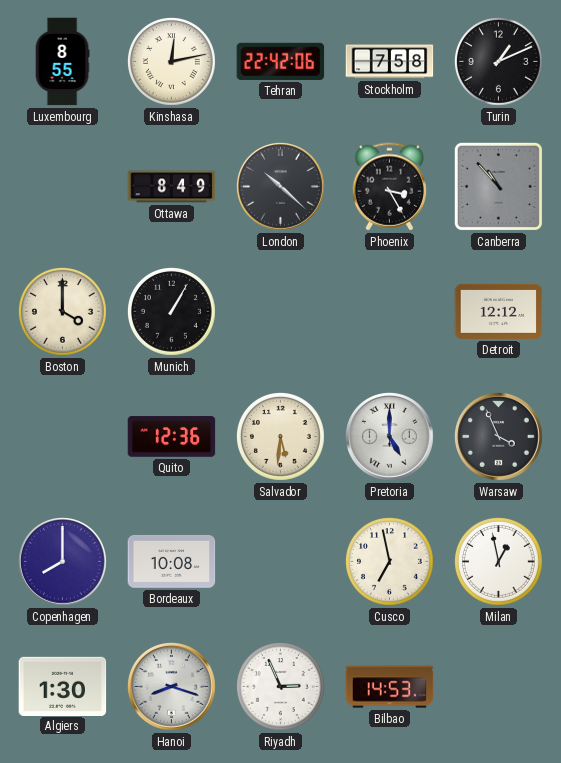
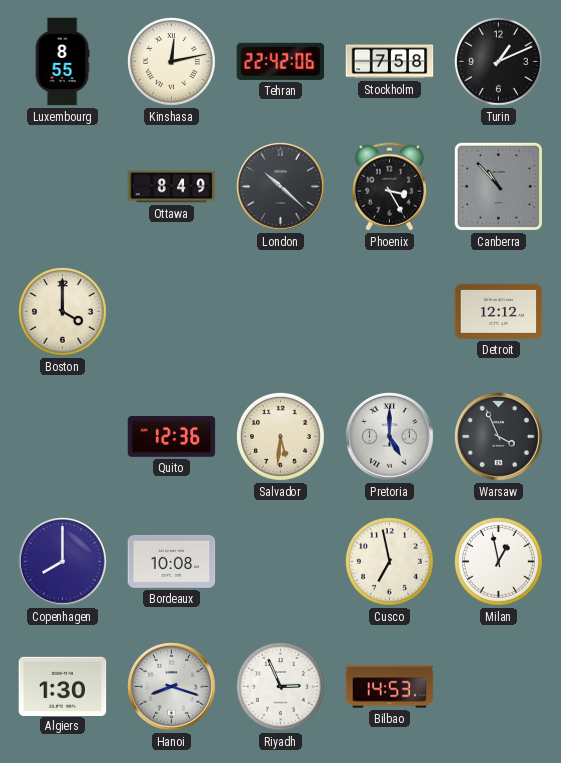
Munich: 1:05 -> none
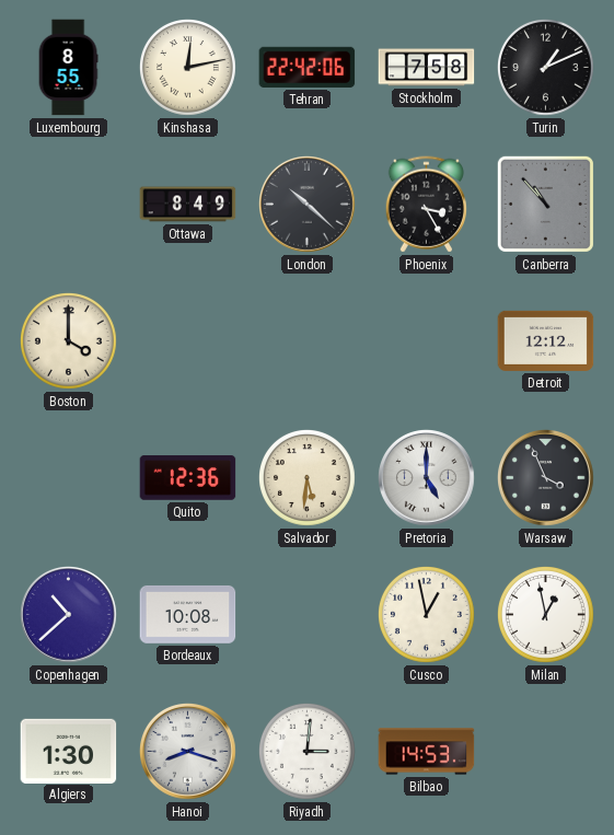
Copenhagen: 8:00 -> 10:38
Cusco: 6:58 -> 12:58
Riyadh: 2:56 -> 3:01
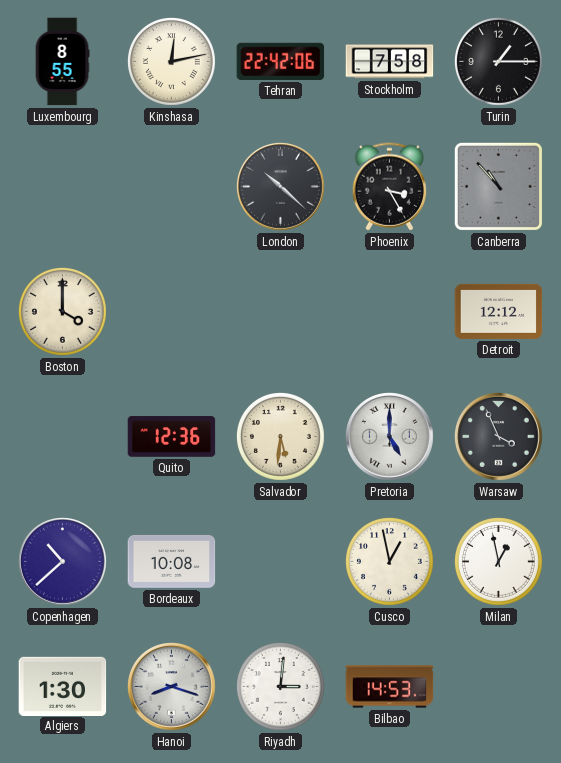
Turin: 1:11 -> 1:15
Ottawa: 8:49 -> none
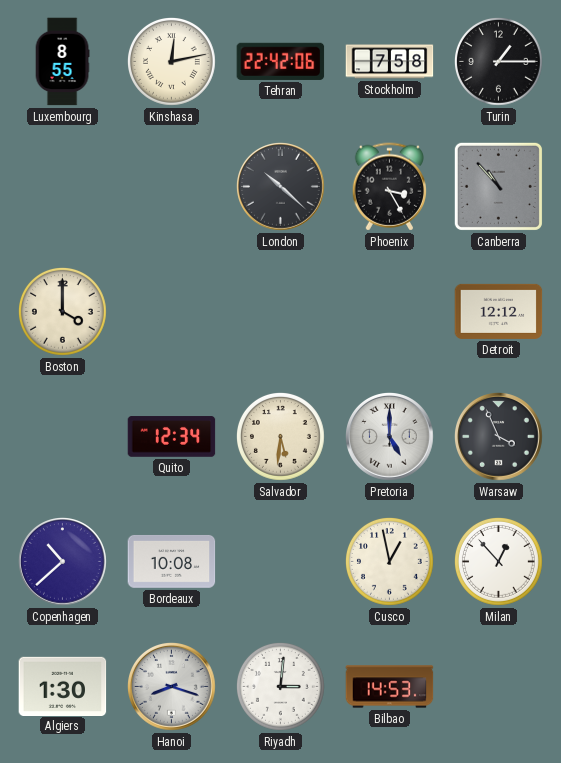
Quito: 12:36 -> 12:34
Milan: 12:58 -> 12:53
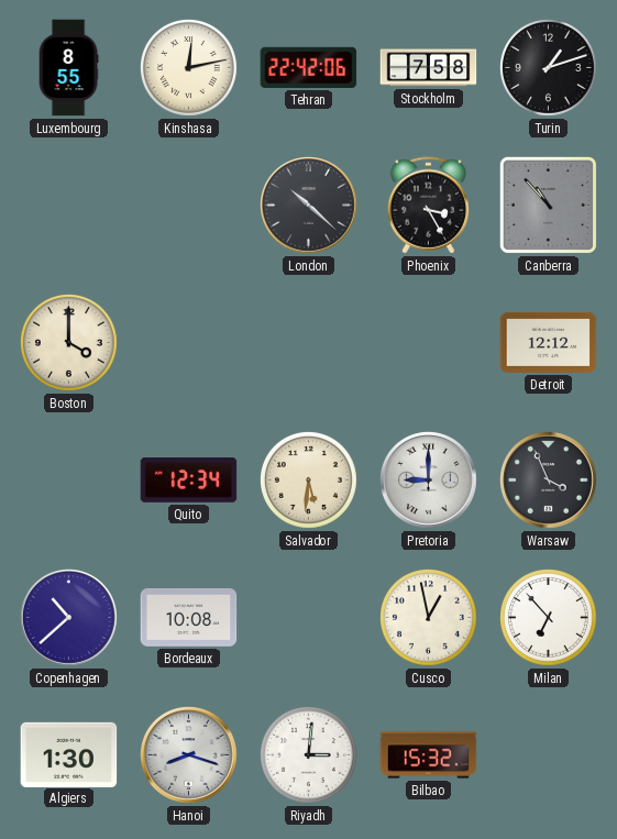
Turin: 1:15 -> 1:12
Pretoria: 5:00 -> 9:00
Milan: 12:53 -> 6:53
Bilbao: 14:53 -> 15:32
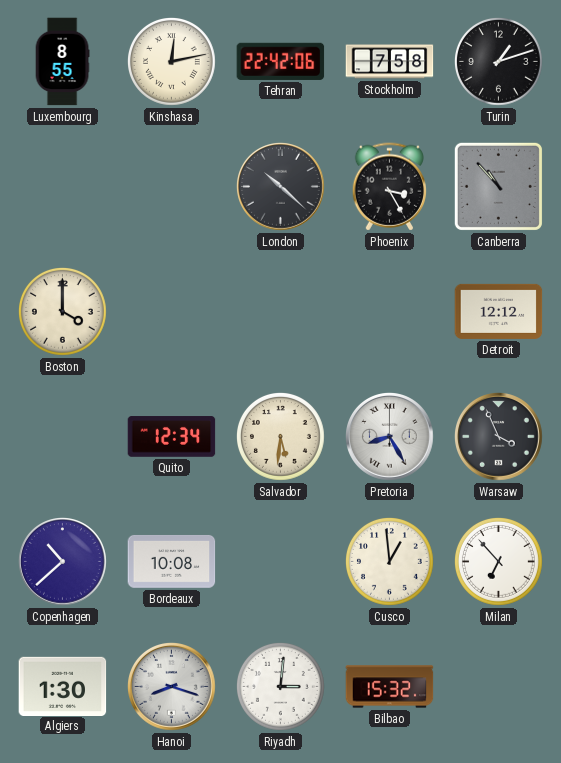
Pretoria: 9:00 -> 8:25
Cusco: 12:58 -> 12:59
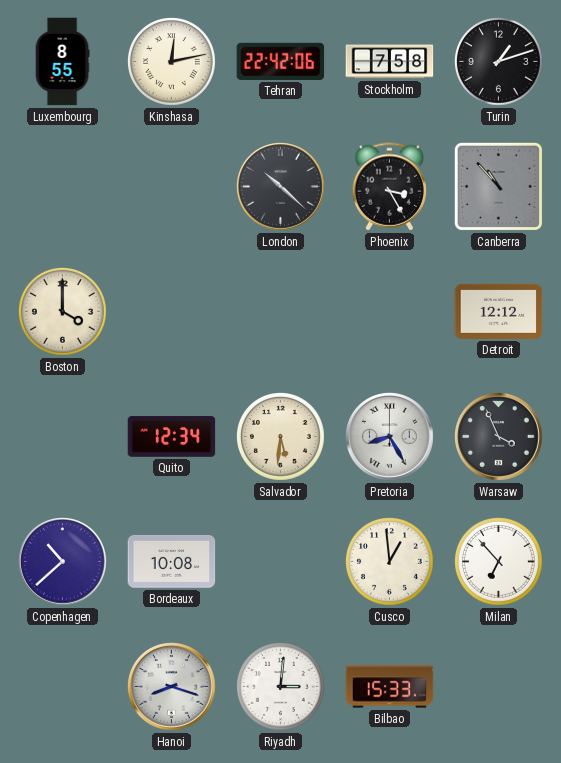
Algiers: 1:30 -> none
Bilbao: 15:32 -> 15:33
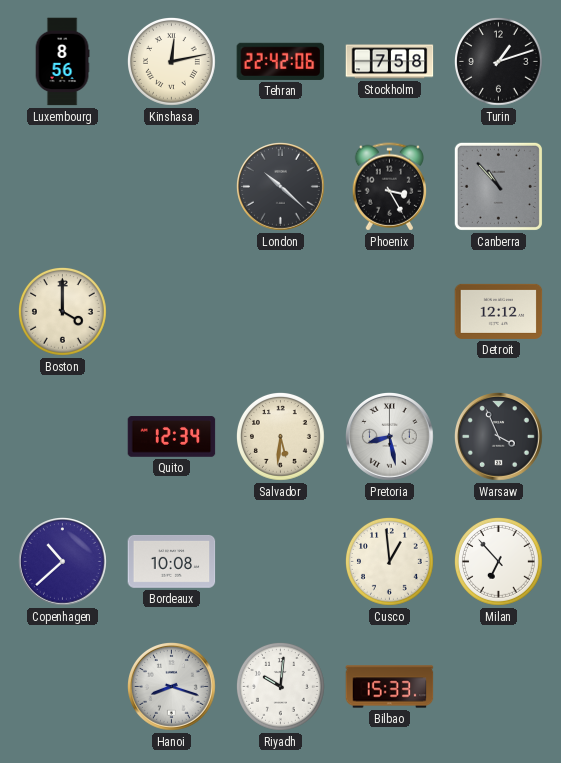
Luxembourg: 8:55 -> 8:56
Pretoria: 8:25 -> 8:28
Riyadh: 3:01 -> 10:01
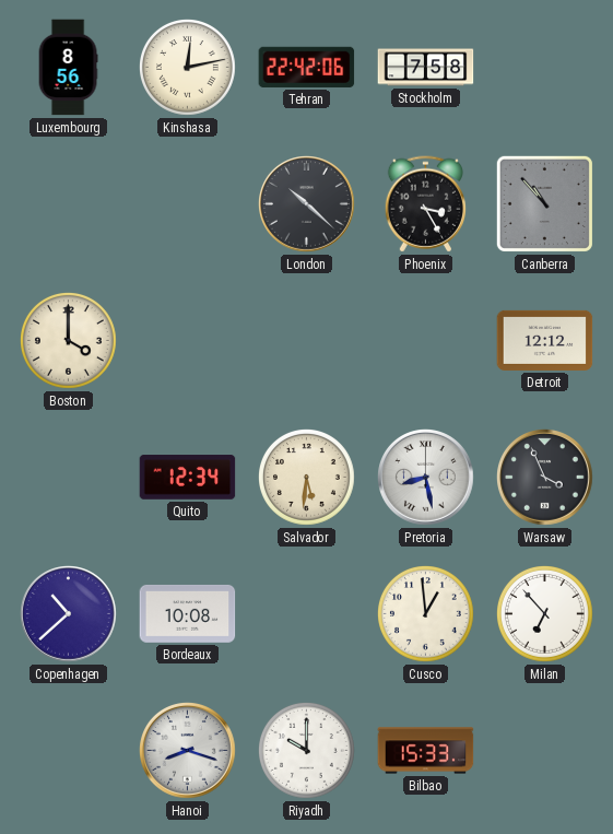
Turin: 1:12 -> none
Riyadh: 10:01 -> 10:00
